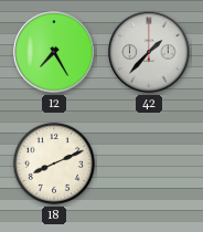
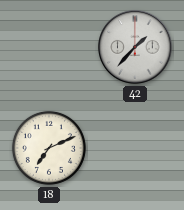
12: 7:25 -> none
18: 8:11 -> 7:11
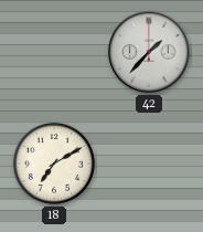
18: 7:11 -> 7:10
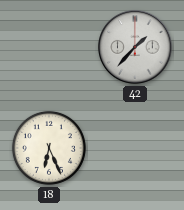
18: 7:10 -> 6:26
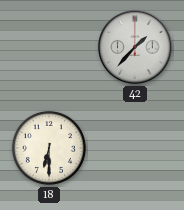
18: 6:26 -> 6:30
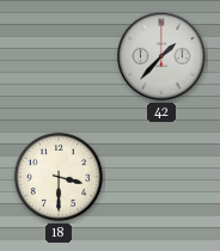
18: 6:30 -> 3:30
